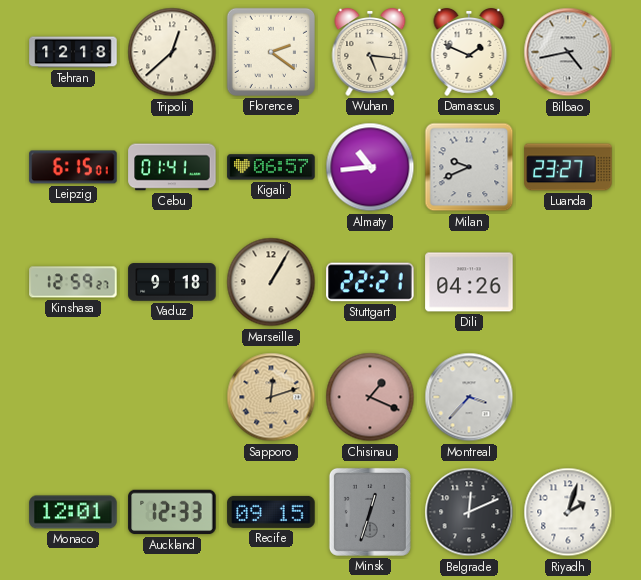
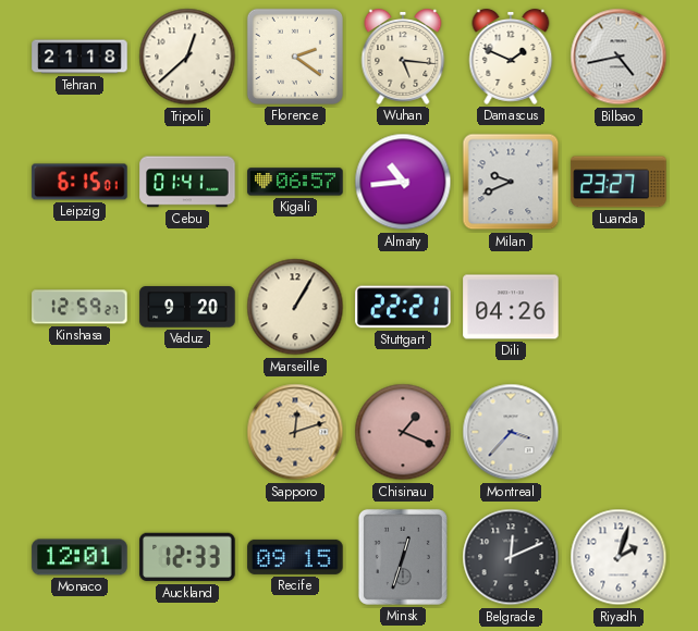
Tehran: 12:18 -> 21:18
Vaduz: 9:18 -> 9:20
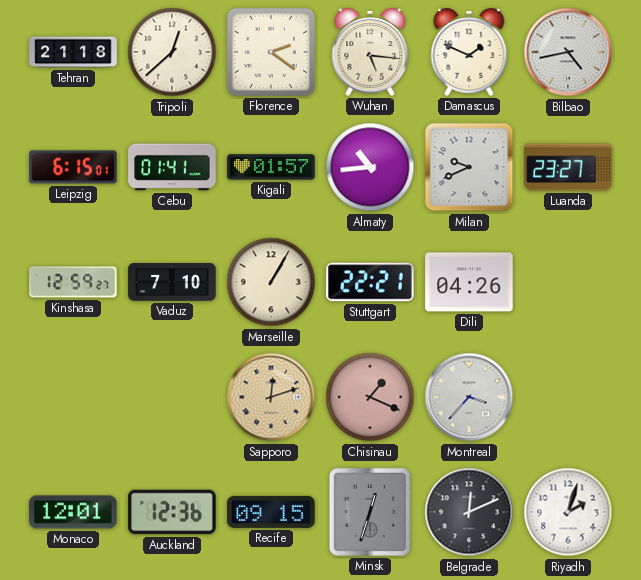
Kigali: 06:57 -> 01:57
Vaduz: 9:20 -> 7:10
Auckland: 12:33 -> 12:36
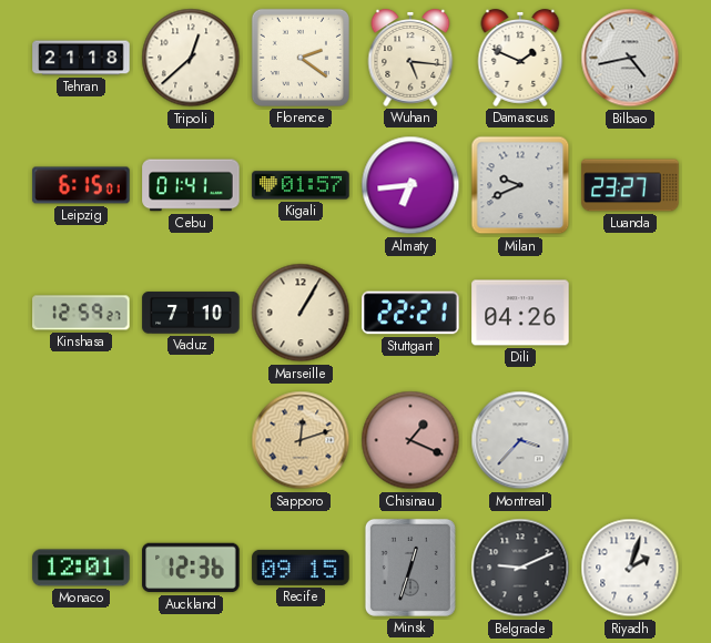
Almaty: 10:44 -> 6:44
Belgrade: 12:11 -> 9:11
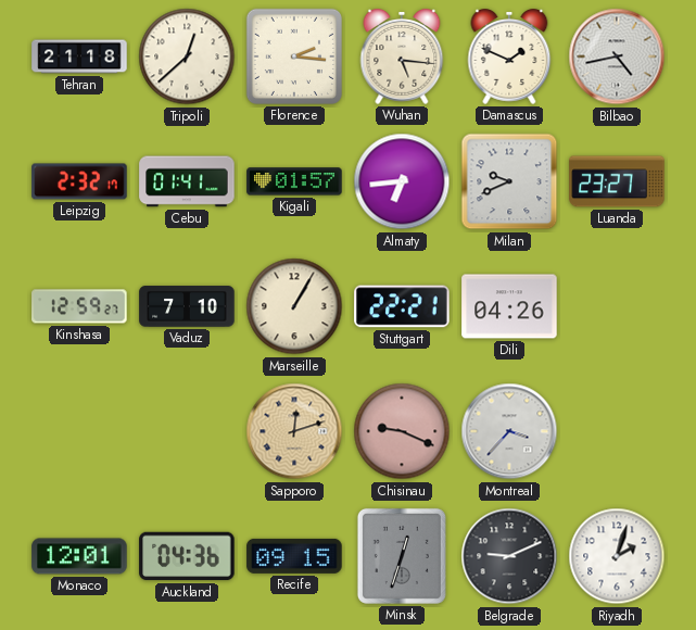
Florence: 2:21 -> 2:16
Leipzig: 6:15 -> 2:32
Chisinau: 1:19 -> 9:19
Auckland: 12:36 -> 04:36
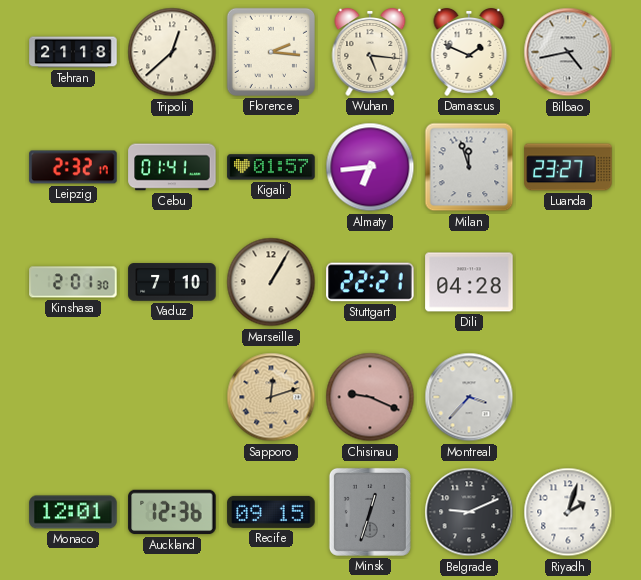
Milan: 9:41 -> 11:57
Kinshasa: 12:59 -> 2:01
Dili: 04:26 -> 04:28
Auckland: 04:36 -> 12:36
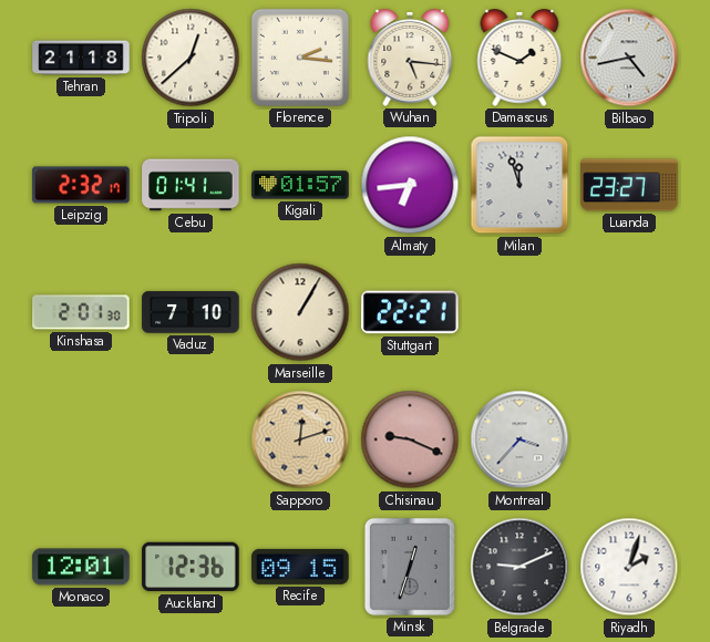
Dili: 04:28 -> none
